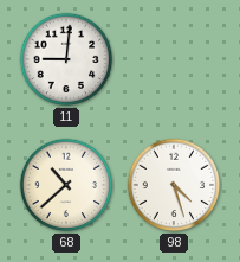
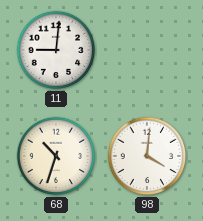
68: 10:38 -> 10:33
98: 4:27 -> 4:01
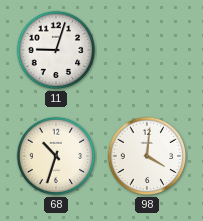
11: 9:01 -> 9:03
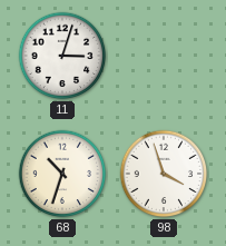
11: 9:03 -> 3:03
98: 4:01 -> 3:57
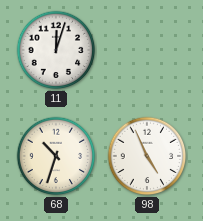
11: 3:03 -> 12:03
98: 3:57 -> 4:56
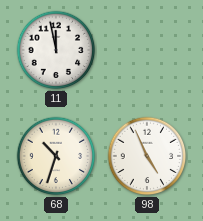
11: 12:03 -> 11:58
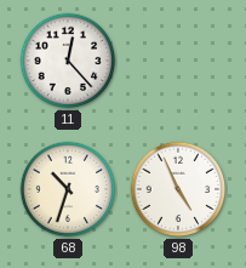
11: 11:58 -> 12:23
